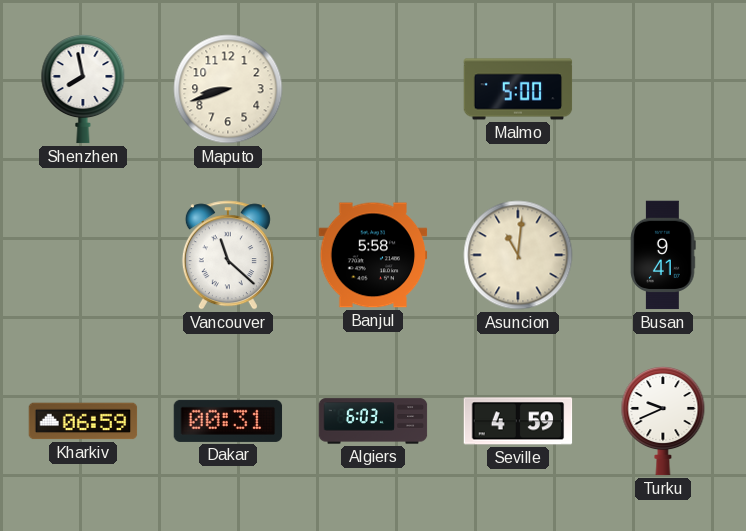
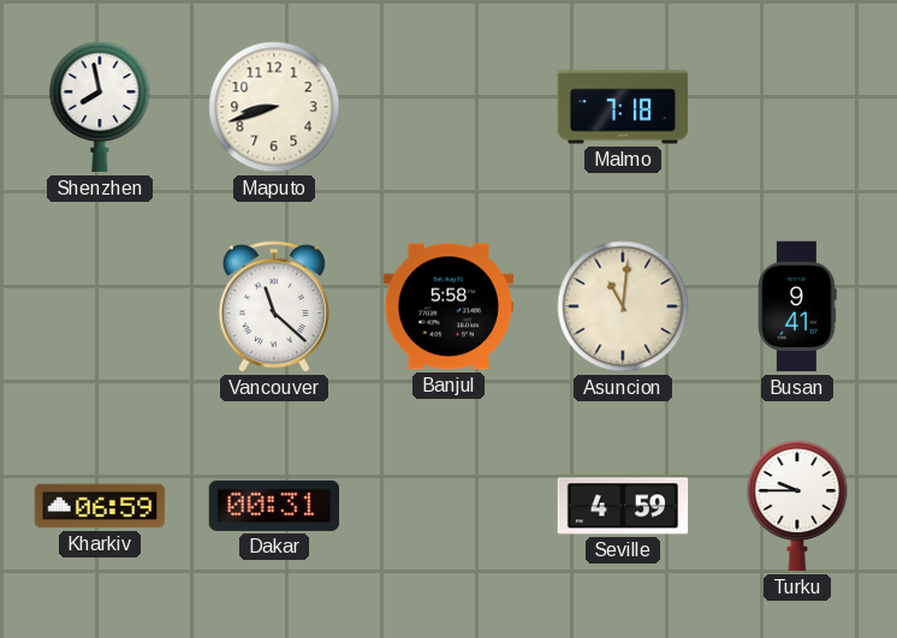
Malmo: 5:00 -> 7:18
Algiers: 6:03 -> none
Turku: 9:41 -> 9:45
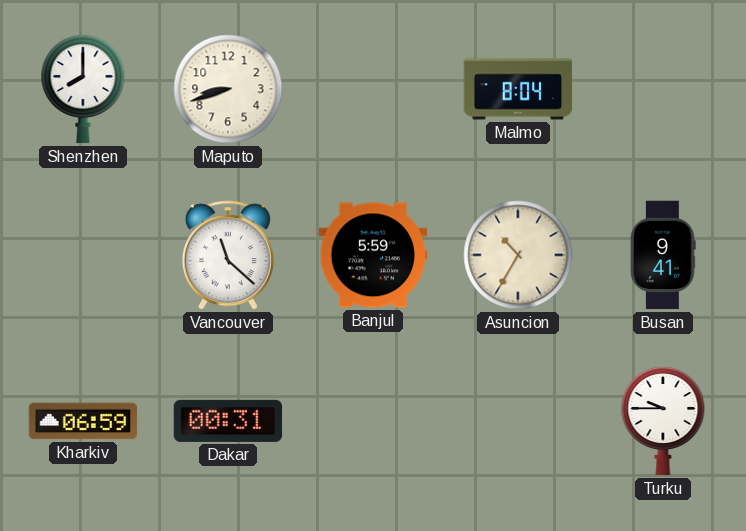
Shenzhen: 7:58 -> 8:00
Malmo: 7:18 -> 8:04
Banjul: 5:58 -> 5:59
Asuncion: 11:01 -> 10:35
Seville: 4:59 -> none
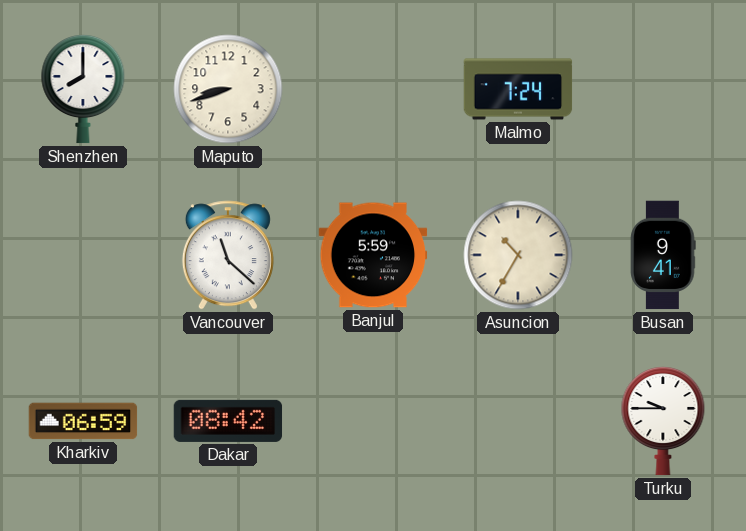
Malmo: 8:04 -> 7:24
Dakar: 00:31 -> 08:42
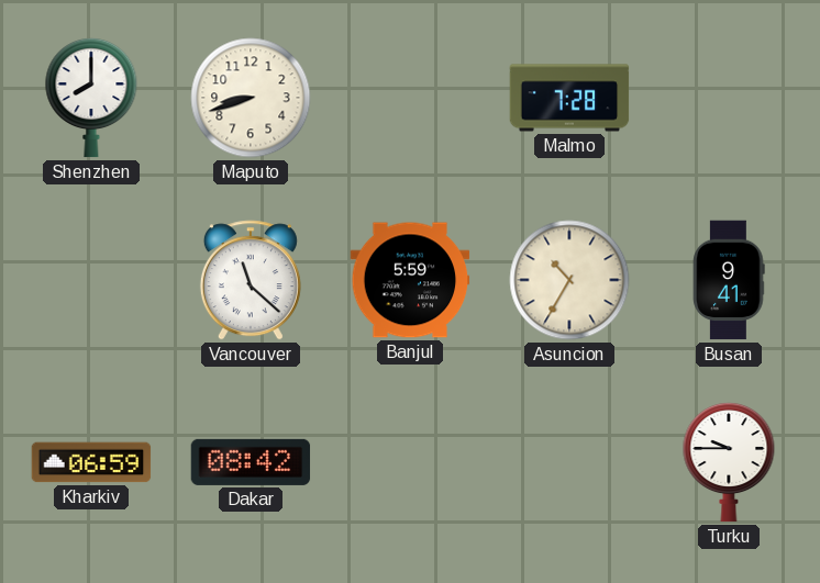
Malmo: 7:24 -> 7:28
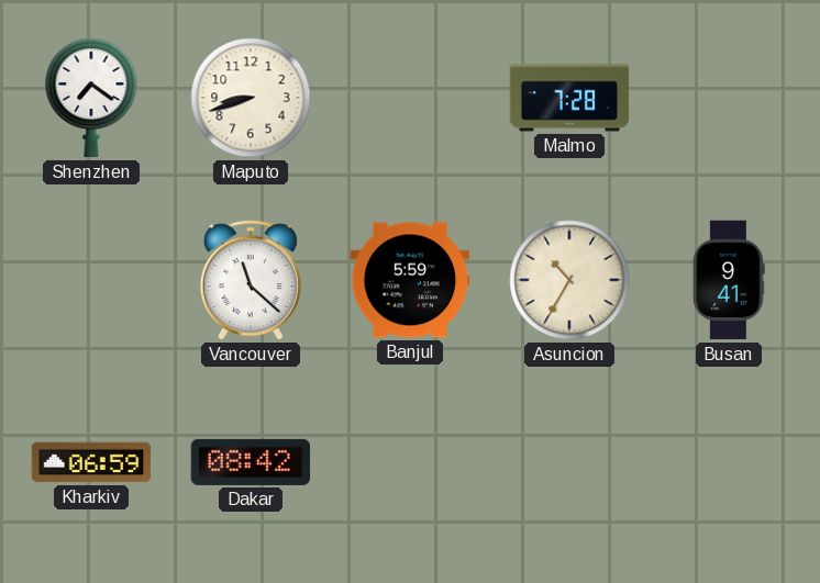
Shenzhen: 8:00 -> 7:21
Turku: 9:45 -> none
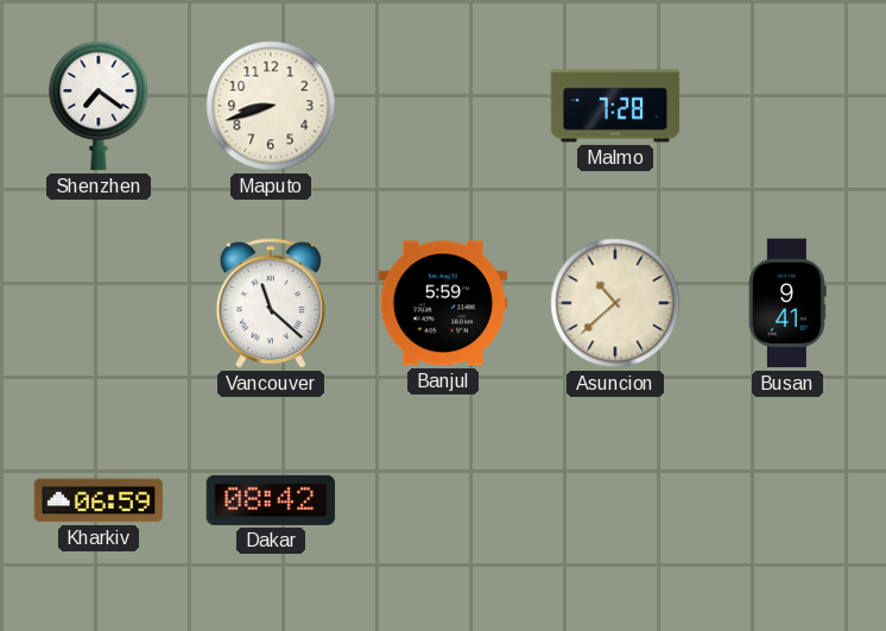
Asuncion: 10:35 -> 10:38
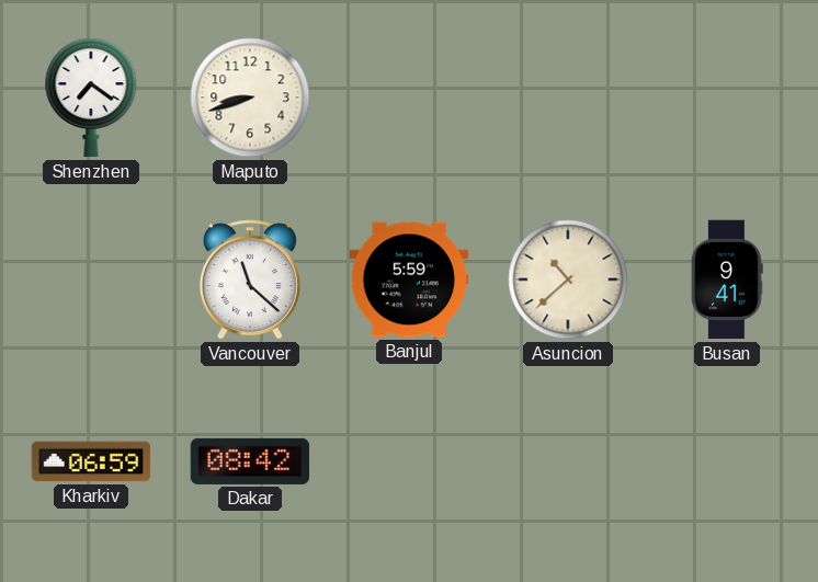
Malmo: 7:28 -> none
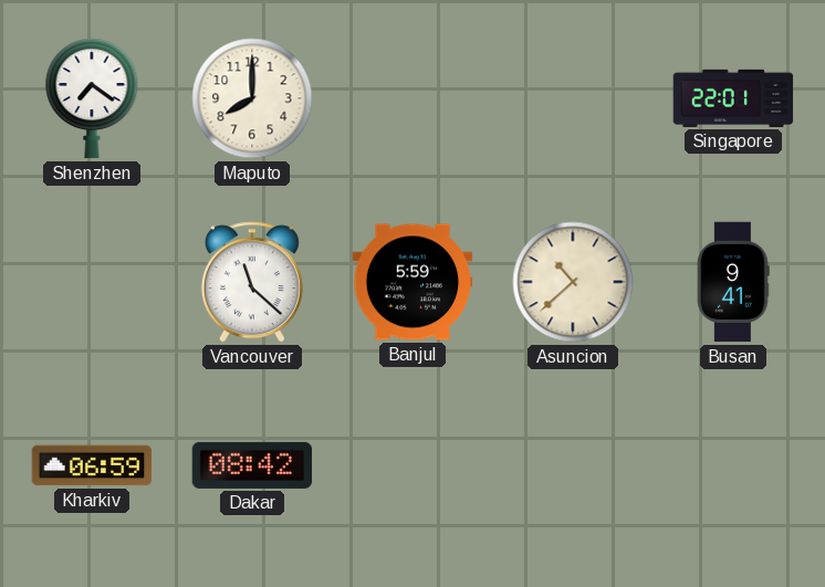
Maputo: 8:42 -> 8:00
Singapore: none -> 22:01
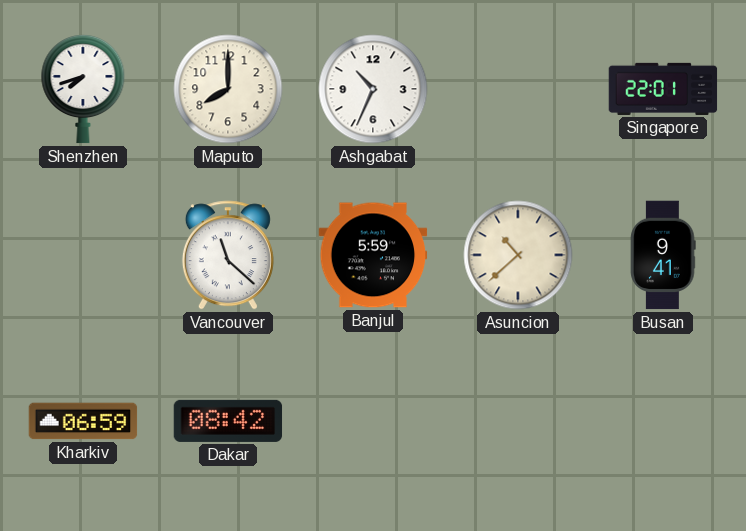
Shenzhen: 7:21 -> 7:42
Ashgabat: none -> 10:34
